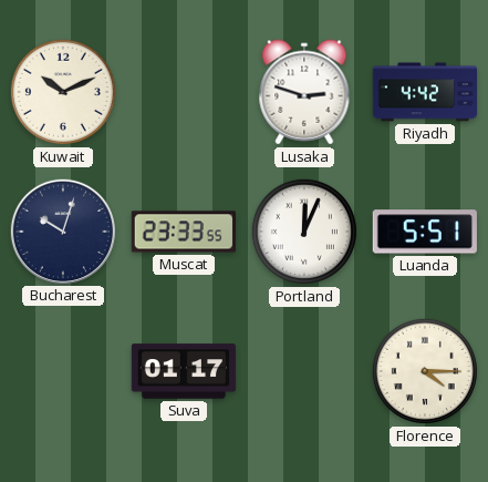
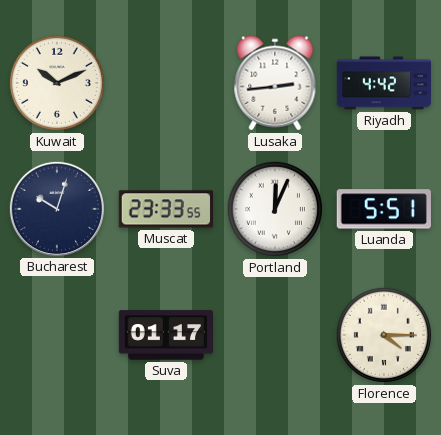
Lusaka: 2:48 -> 2:44
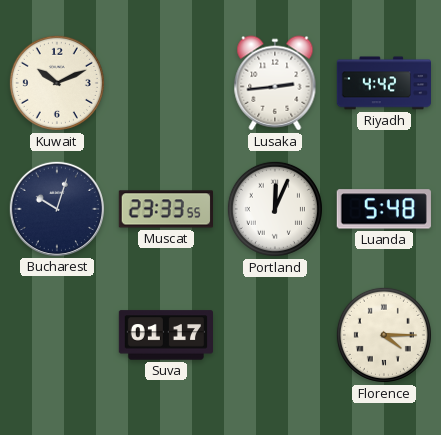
Luanda: 5:51 -> 5:48
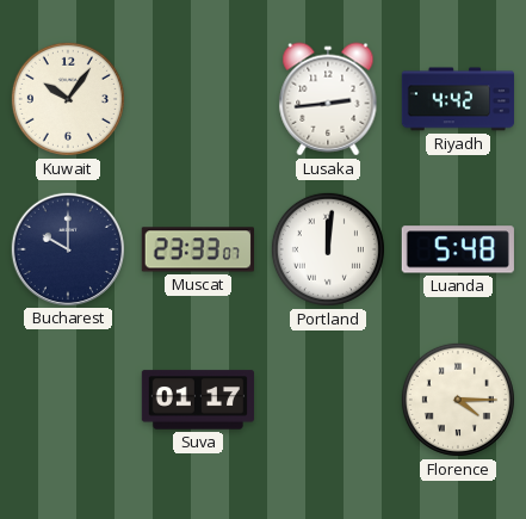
Kuwait: 10:11 -> 10:06
Bucharest: 10:03 -> 10:00
Muscat: 23:33:55 -> 23:33:07
Portland: 12:04 -> 12:01
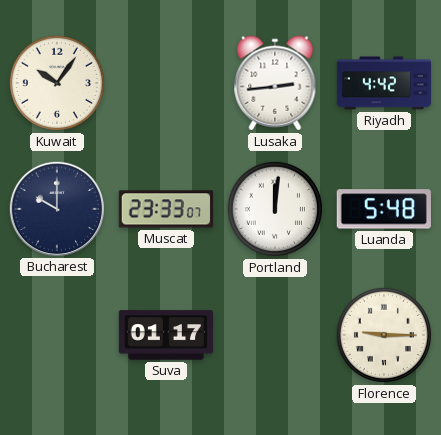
Florence: 4:15 -> 9:15
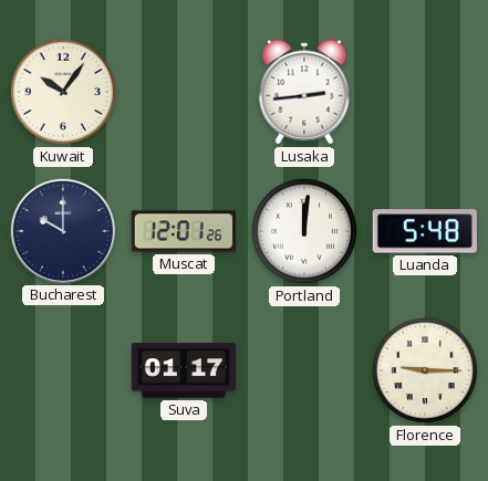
Riyadh: 4:42 -> none
Muscat: 23:33 -> 12:01
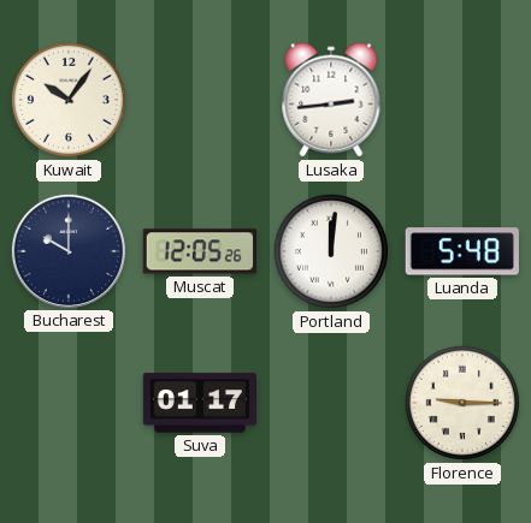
Muscat: 12:01 -> 12:05
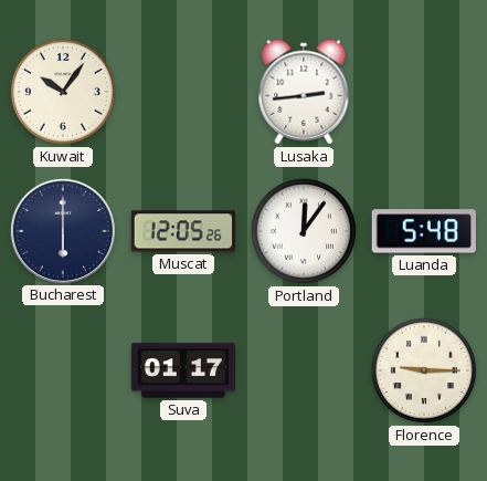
Bucharest: 10:00 -> 6:00
Portland: 12:01 -> 12:06
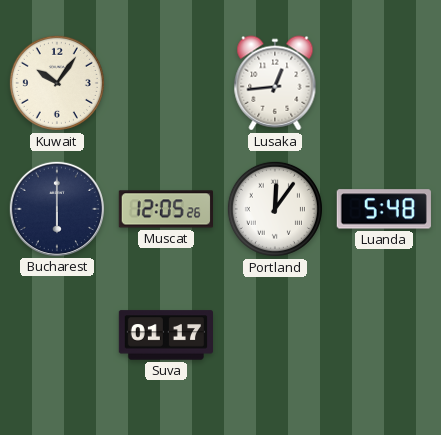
Lusaka: 2:44 -> 12:44
Florence: 9:15 -> none
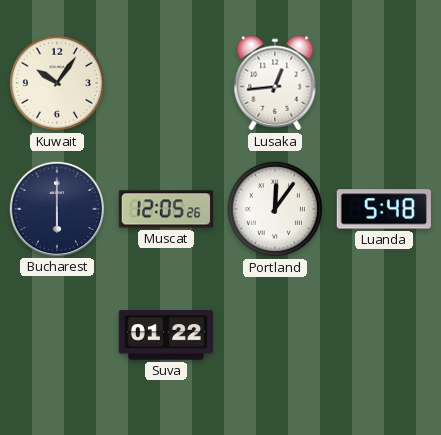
Suva: 01:17 -> 01:22
